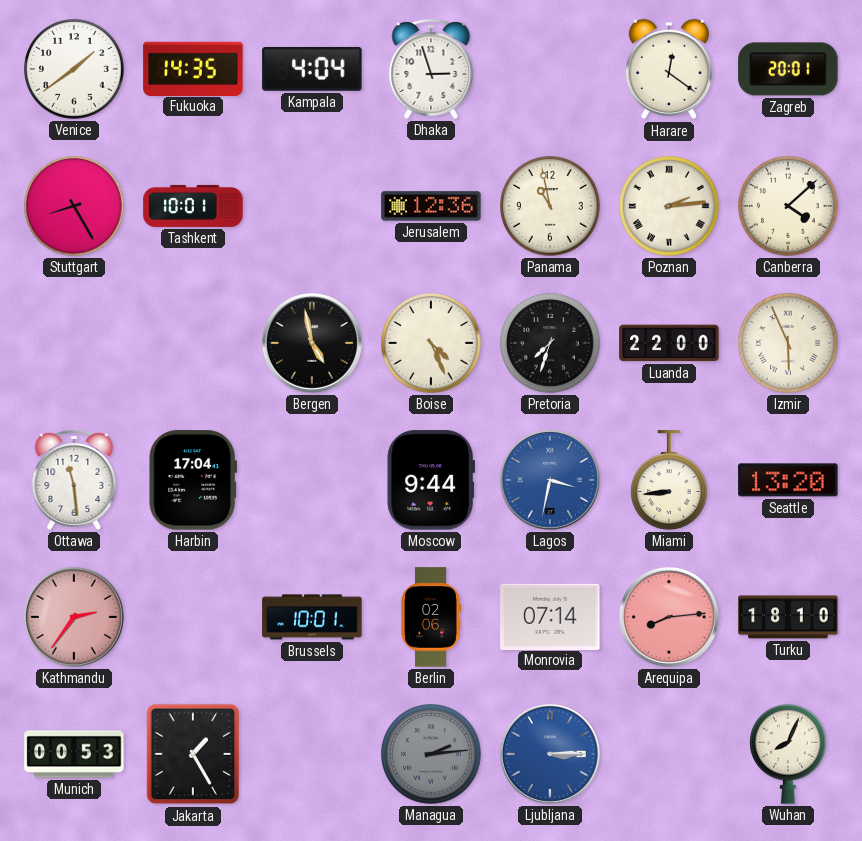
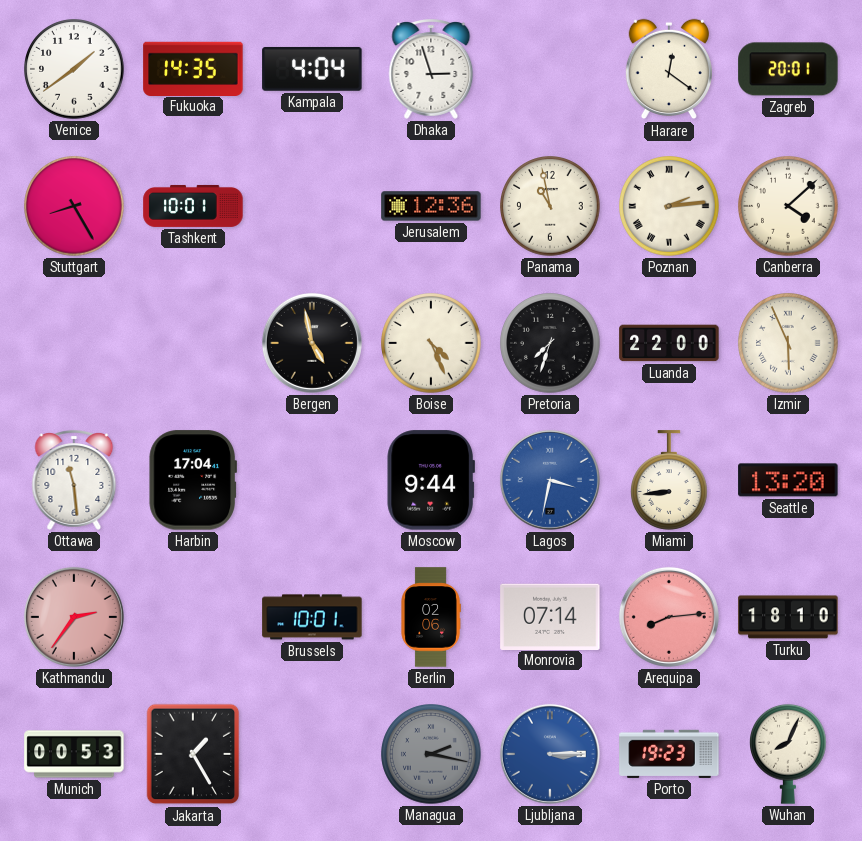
Managua: 2:14 -> 2:17
Porto: none -> 19:23
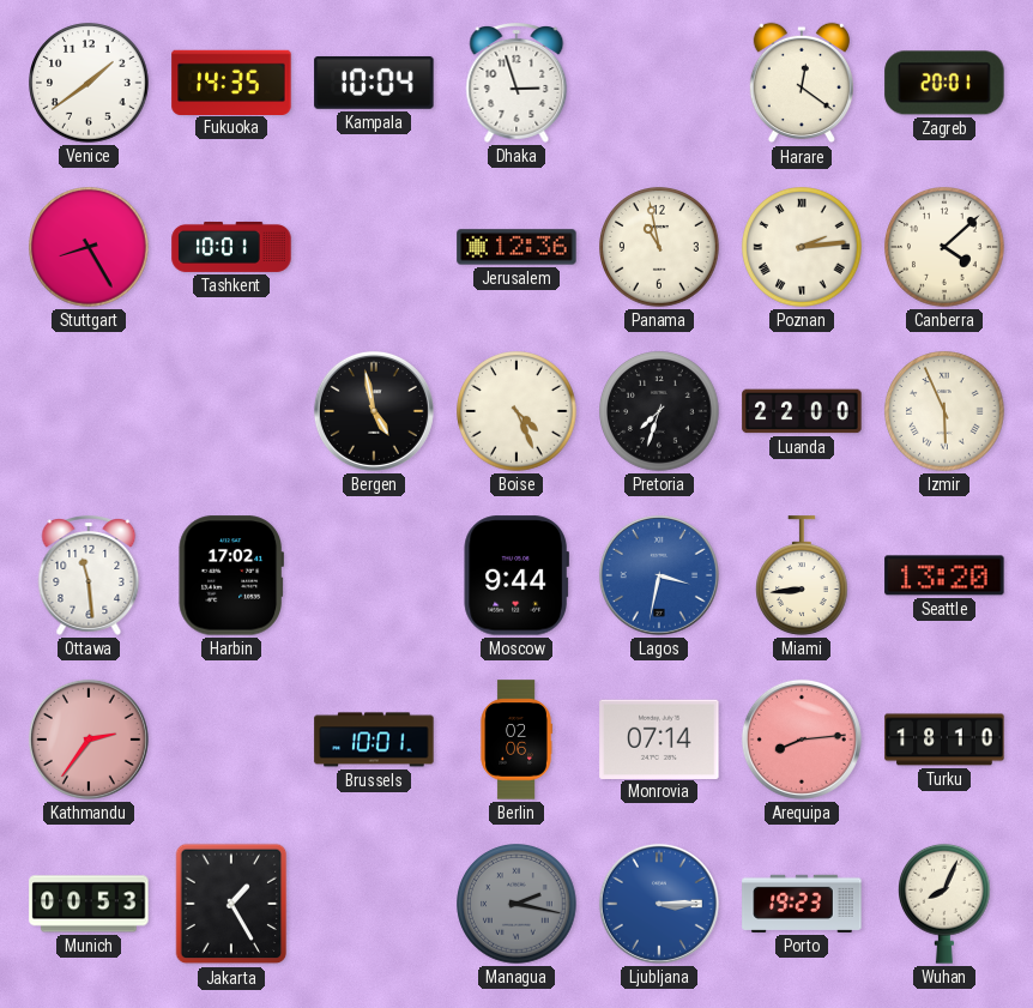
Kampala: 4:04 -> 10:04
Harbin: 17:04 -> 17:02
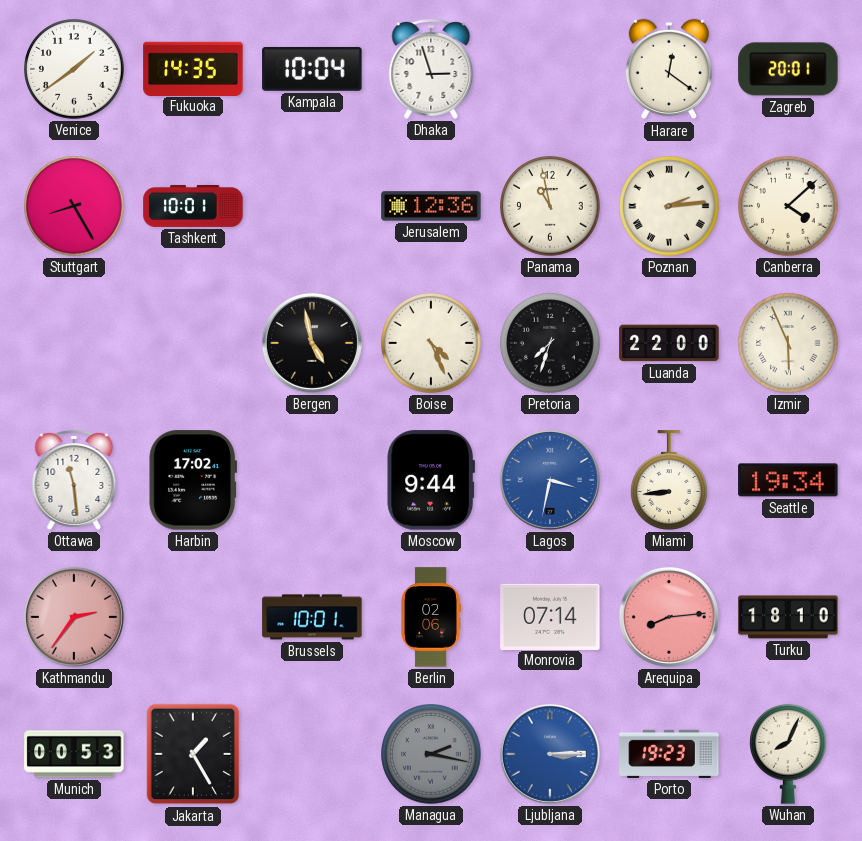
Seattle: 13:20 -> 19:34
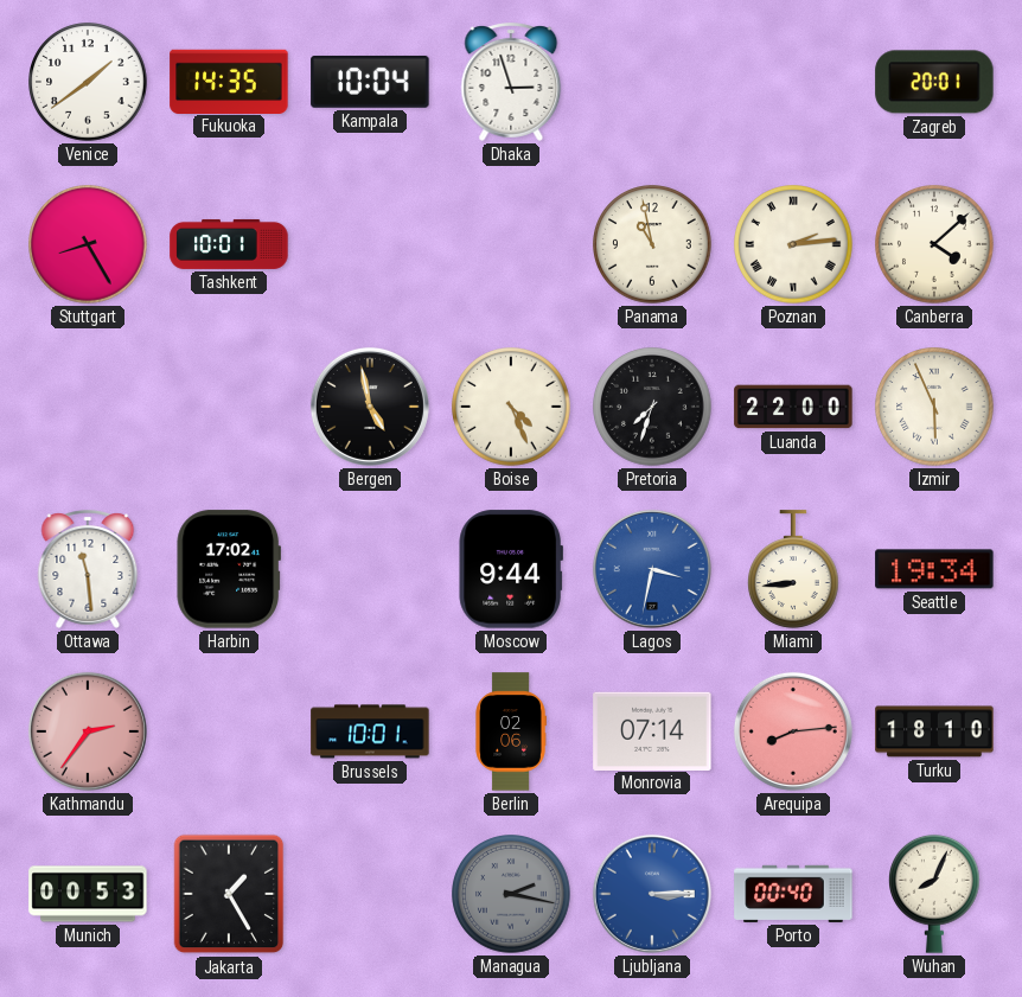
Harare: 12:21 -> none
Jerusalem: 12:36 -> none
Porto: 19:23 -> 00:40
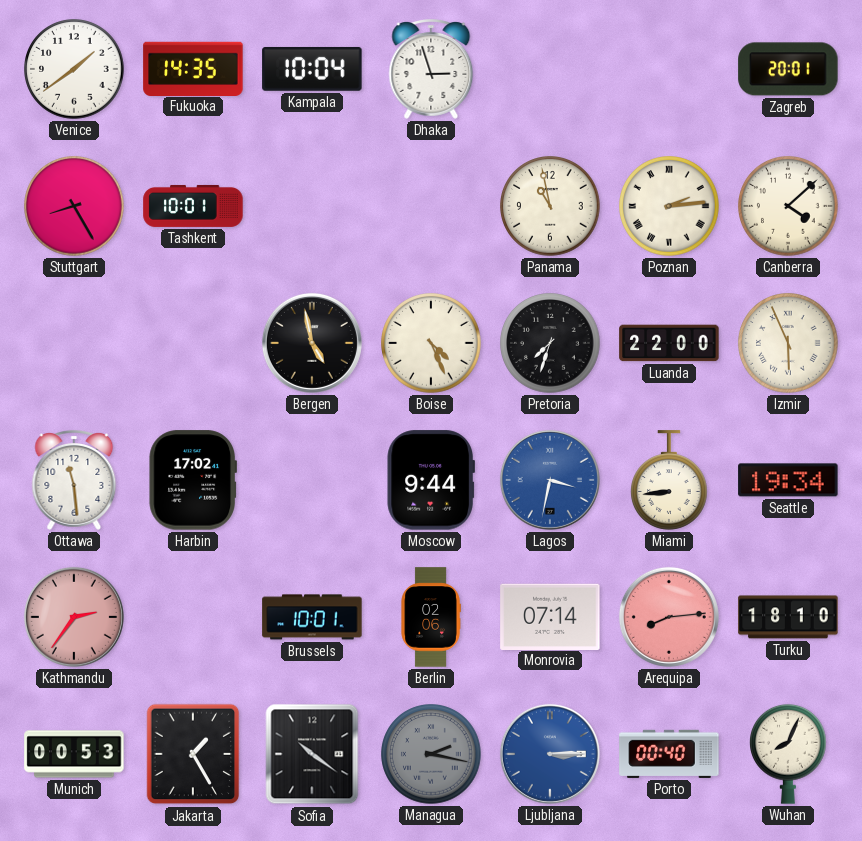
Sofia: none -> 10:21
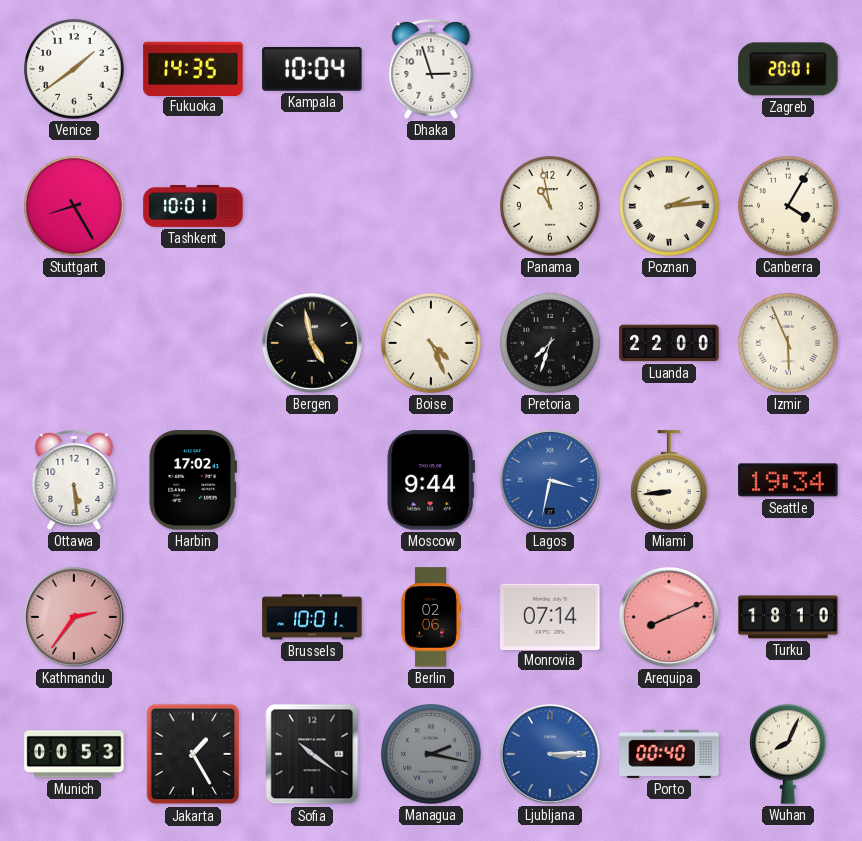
Canberra: 4:08 -> 4:05
Ottawa: 11:29 -> 5:29
Arequipa: 8:14 -> 8:11
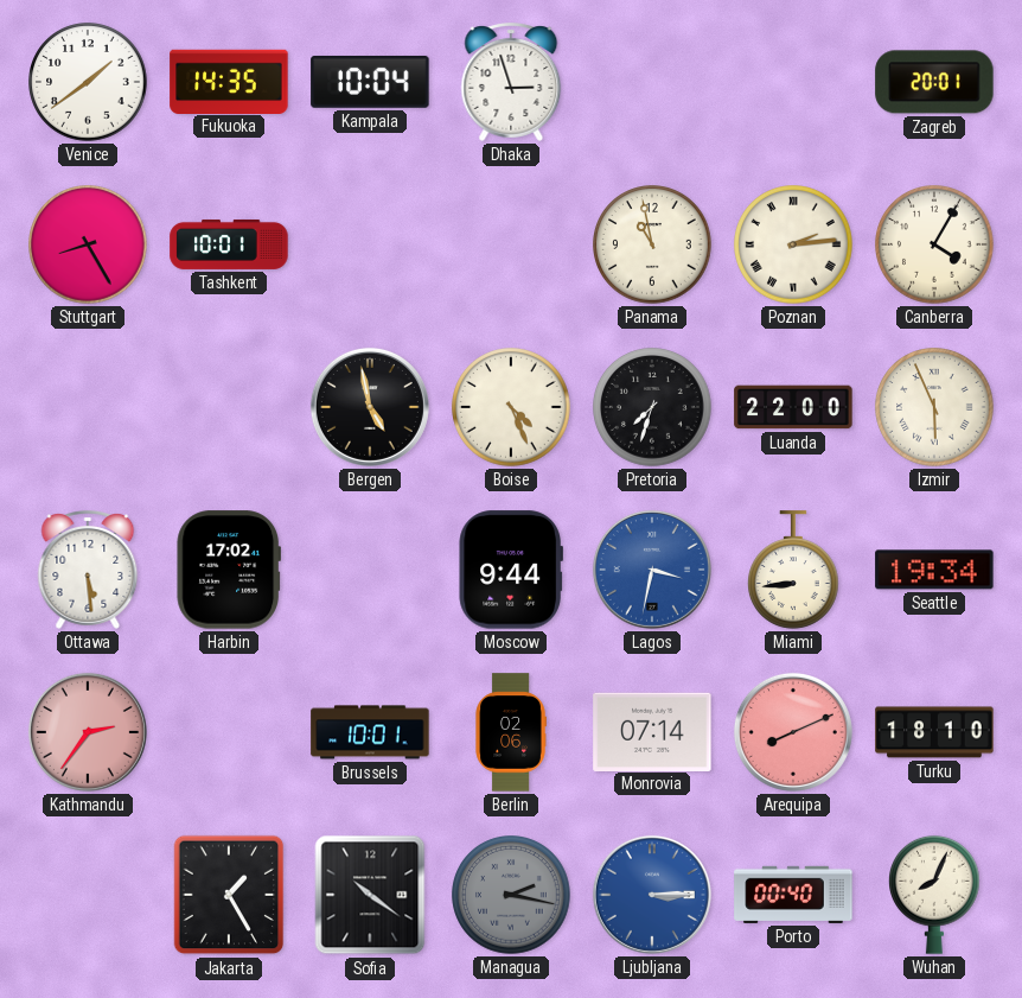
Munich: 00:53 -> none
